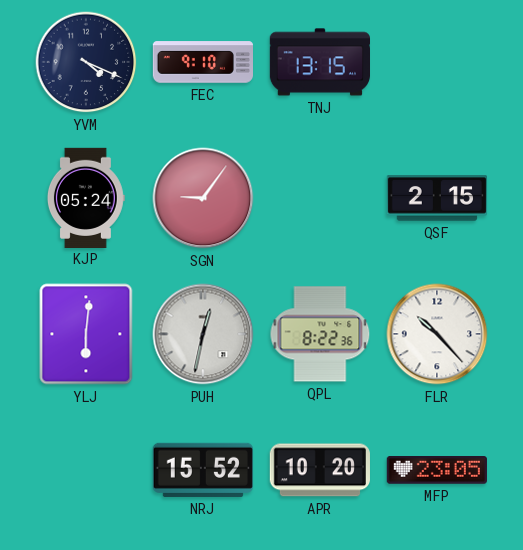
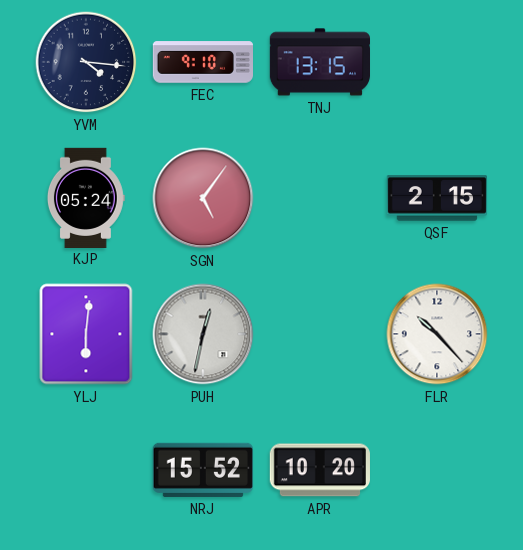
YVM: 4:19 -> 4:16
SGN: 9:06 -> 5:06
QPL: 8:22 -> none
MFP: 23:05 -> none
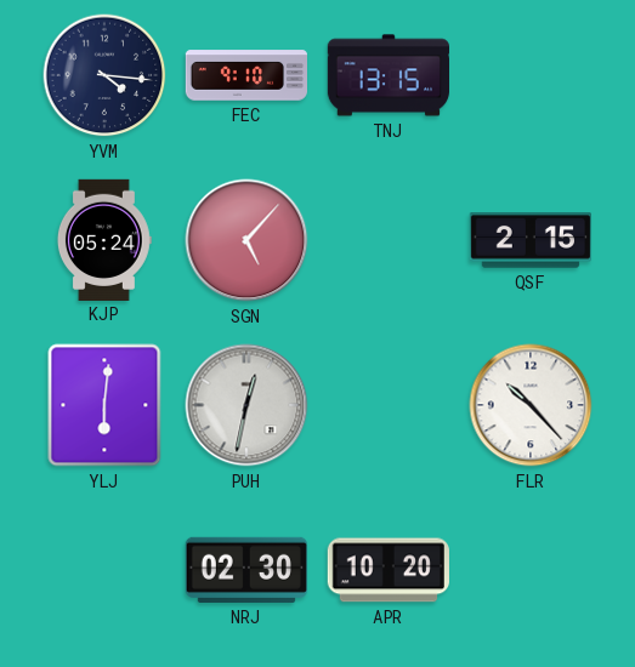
SGN: 5:06 -> 5:07
NRJ: 15:52 -> 02:30
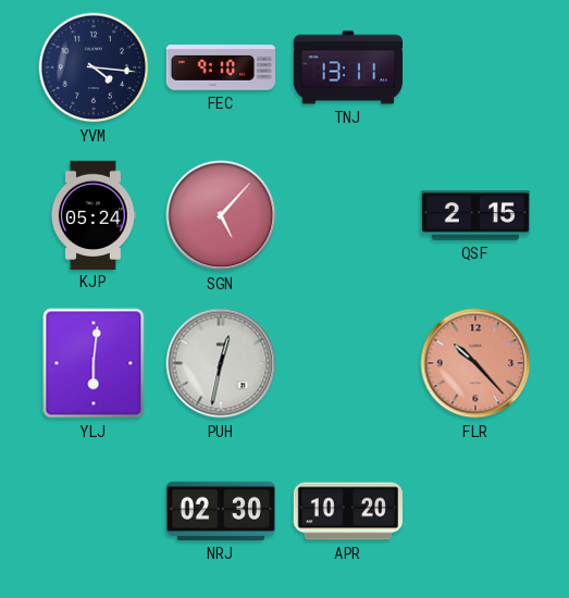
TNJ: 13:15 -> 13:11
FLR dial: white -> salmon
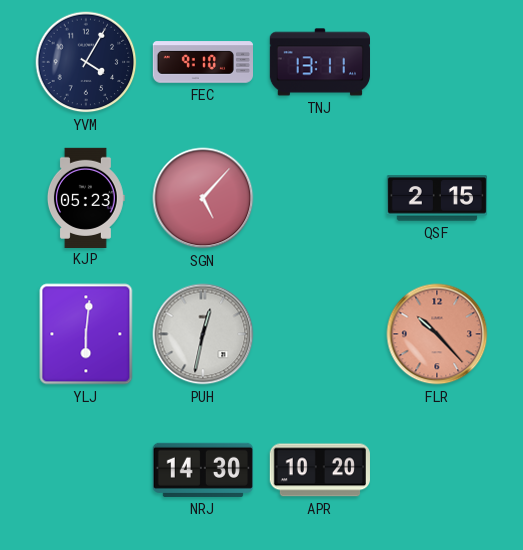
YVM: 4:16 -> 4:05
KJP: 05:24 -> 05:23
NRJ: 02:30 -> 14:30
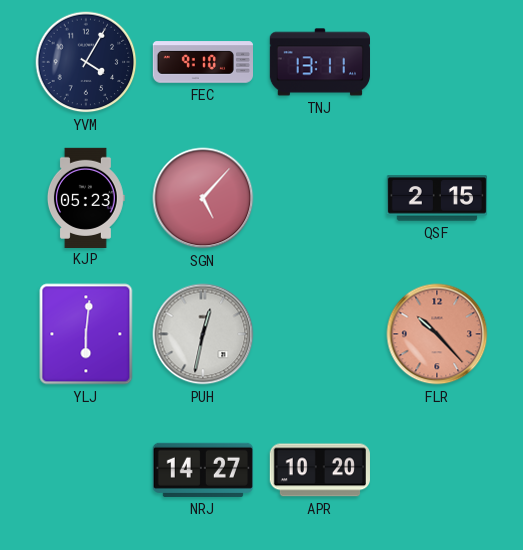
NRJ: 14:30 -> 14:27
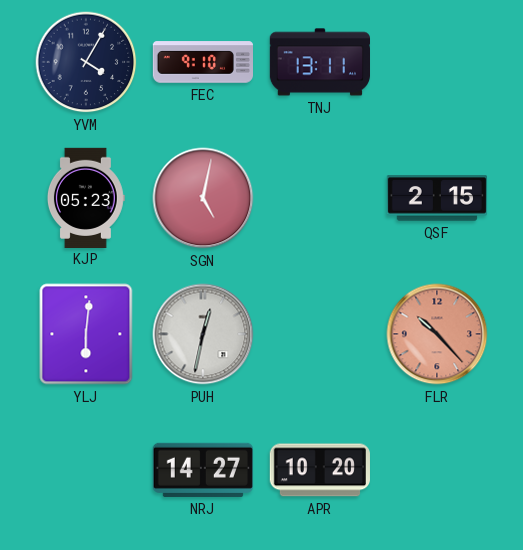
SGN: 5:07 -> 5:02
